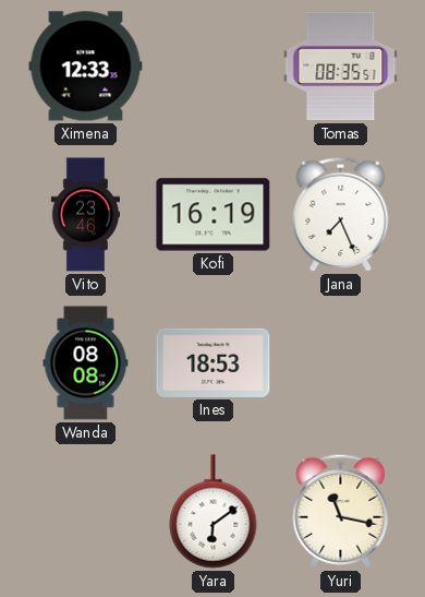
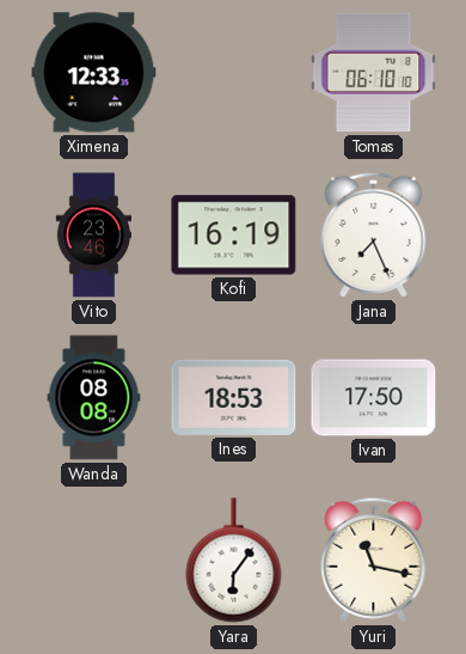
Tomas: 08:35 -> 06:10
Ivan: none -> 17:50
Yara: 6:09 -> 6:06
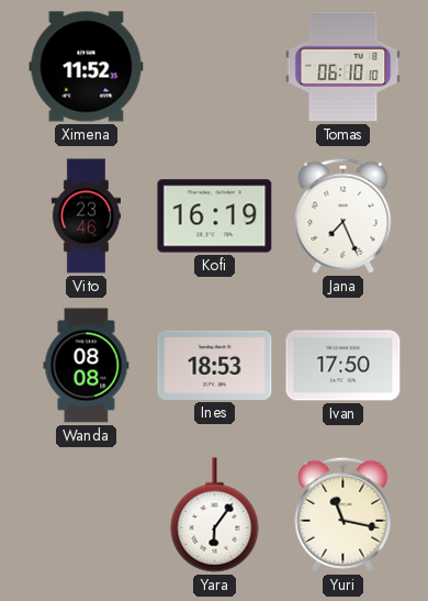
Ximena: 12:33 -> 11:52
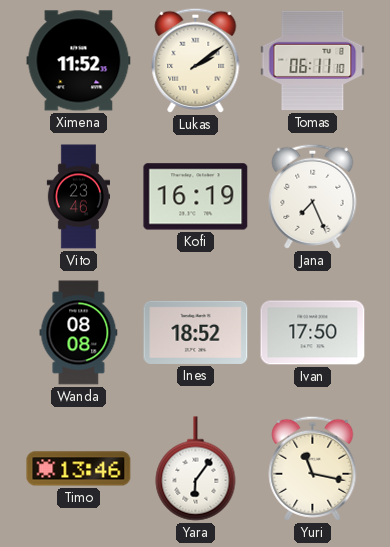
Lukas: none -> 2:09
Tomas: 06:10 -> 06:11
Ines: 18:53 -> 18:52
Timo: none -> 13:46
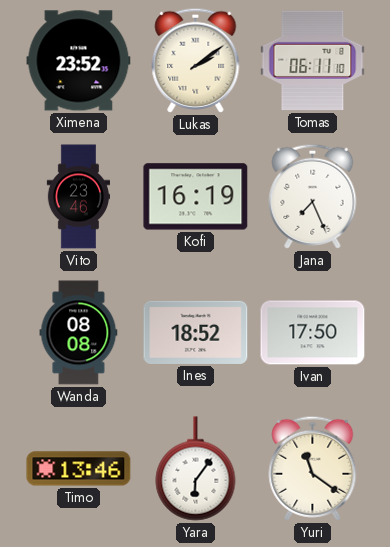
Ximena: 11:52 -> 23:52
Yuri: 11:17 -> 11:21
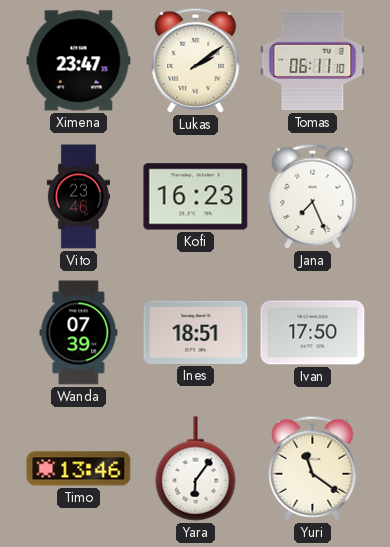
Ximena: 23:52 -> 23:47
Kofi: 16:19 -> 16:23
Wanda: 08:08 -> 07:39
Ines: 18:52 -> 18:51
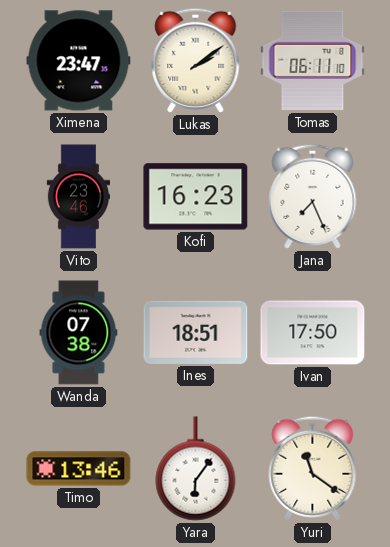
Wanda: 07:39 -> 07:38
